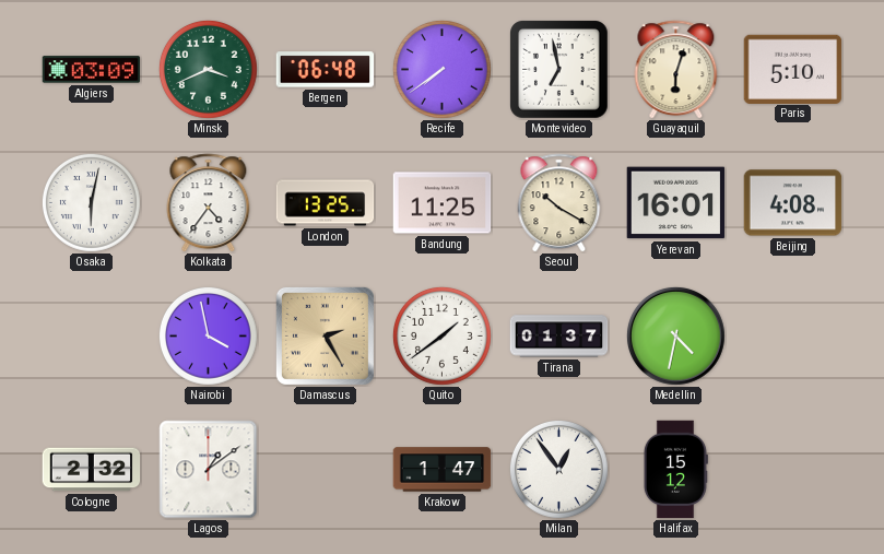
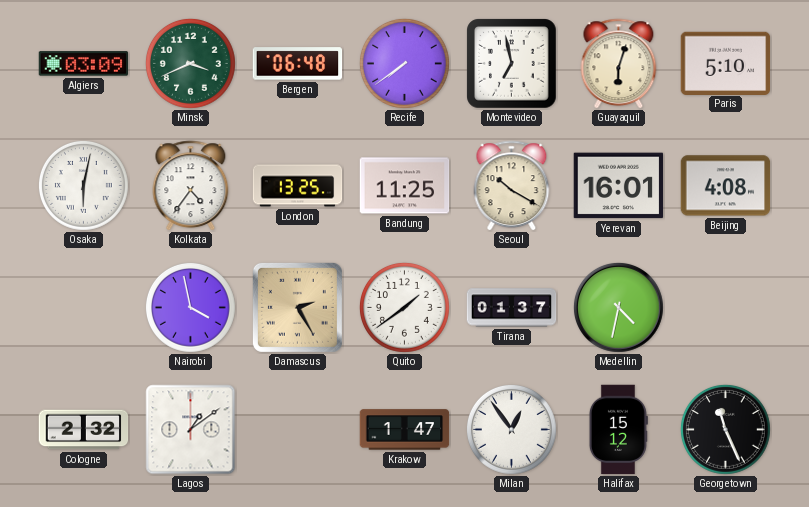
Georgetown: none -> 11:26
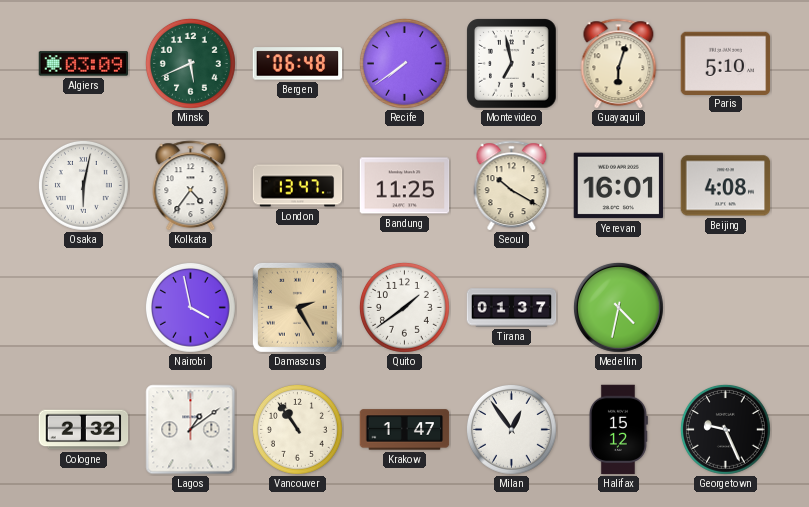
Minsk: 3:41 -> 5:41
London: 13:25 -> 13:47
Vancouver: none -> 10:54
Georgetown: 11:26 -> 9:26
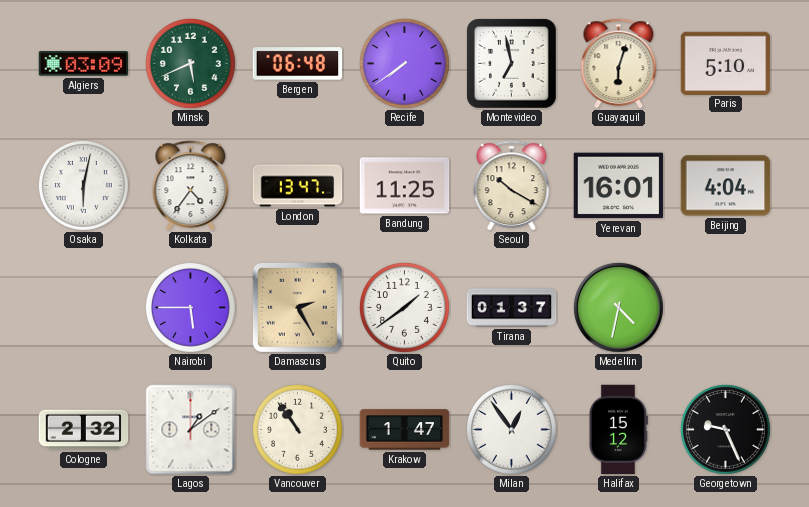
Beijing: 4:08 -> 4:04
Nairobi: 3:58 -> 5:45
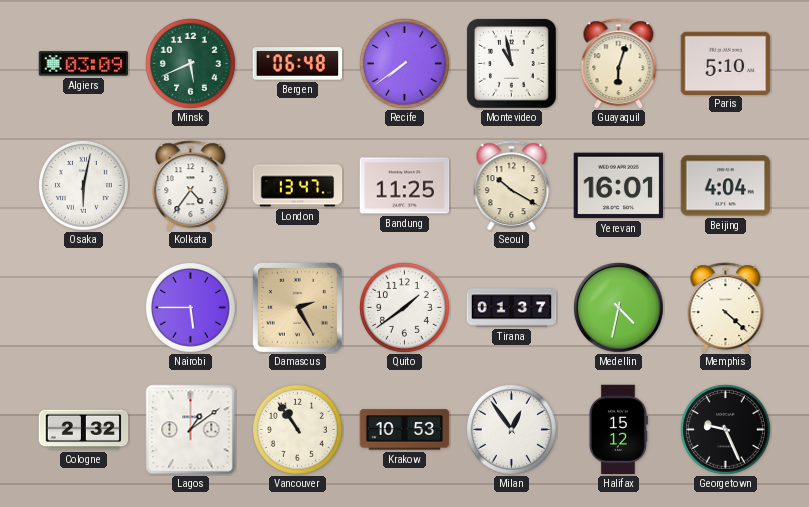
Montevideo: 6:58 -> 10:58
Memphis: none -> 4:22
Krakow: 1:47 -> 10:53
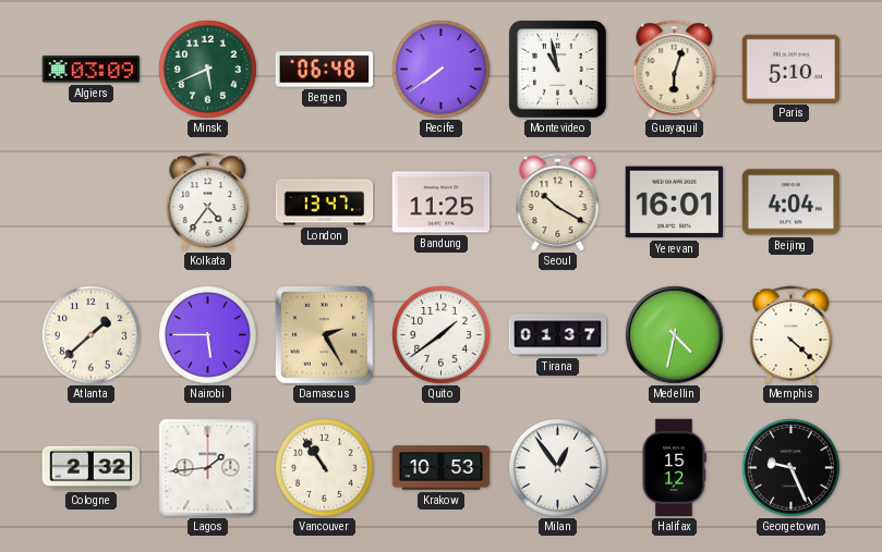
Osaka: 6:02 -> none
Atlanta: none -> 1:38
Lagos: 1:09 -> 1:44
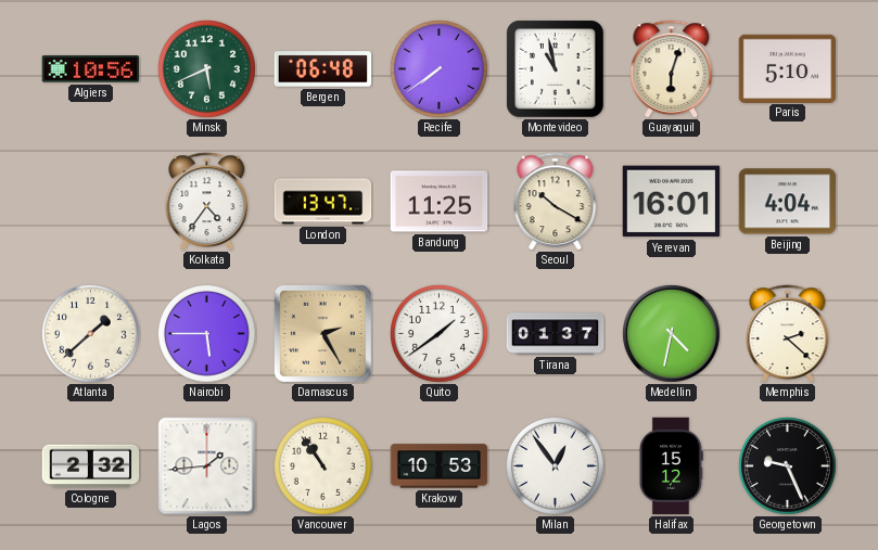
Algiers: 03:09 -> 10:56
Memphis: 4:22 -> 2:22
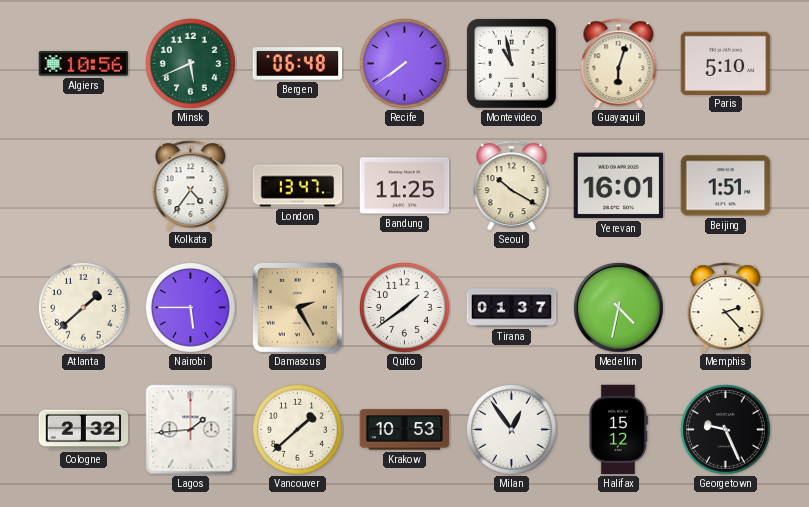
Beijing: 4:04 -> 1:51
Memphis: 2:22 -> 2:23
Vancouver: 10:54 -> 1:38
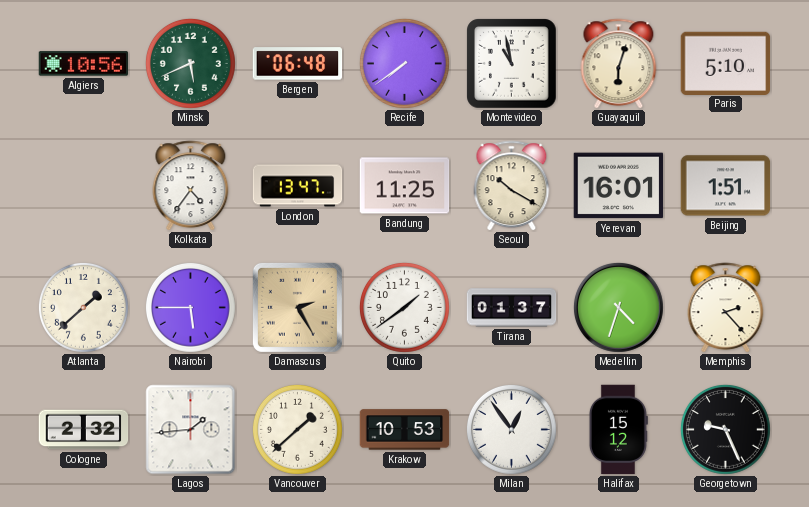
Medellin: 4:32 -> 4:33
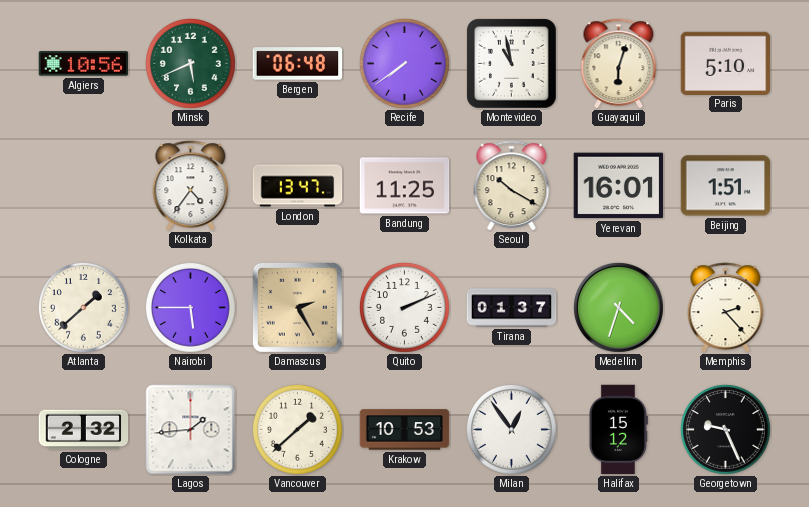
Quito: 1:39 -> 2:11
